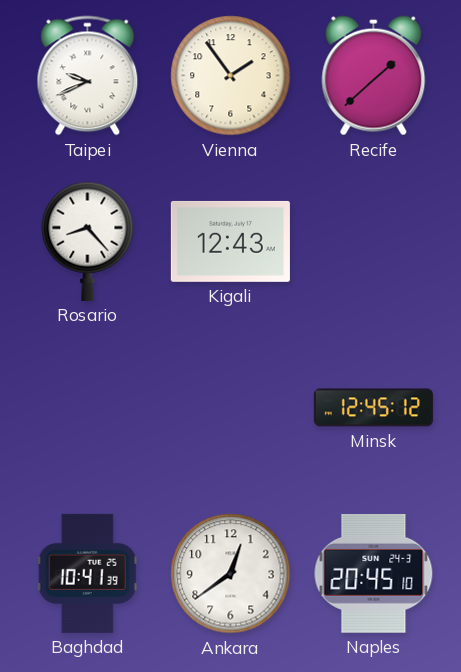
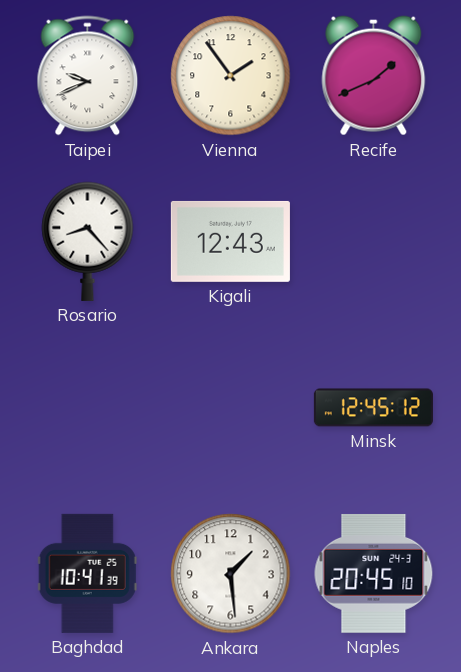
Recife: 1:38 -> 1:41
Ankara: 12:39 -> 1:29
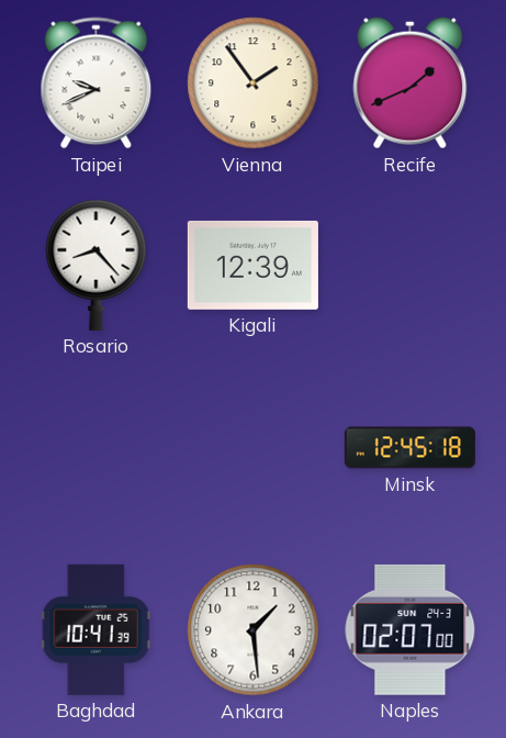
Kigali: 12:43 -> 12:39
Minsk: 12:45:12 -> 12:45:18
Naples: 20:45 -> 02:07
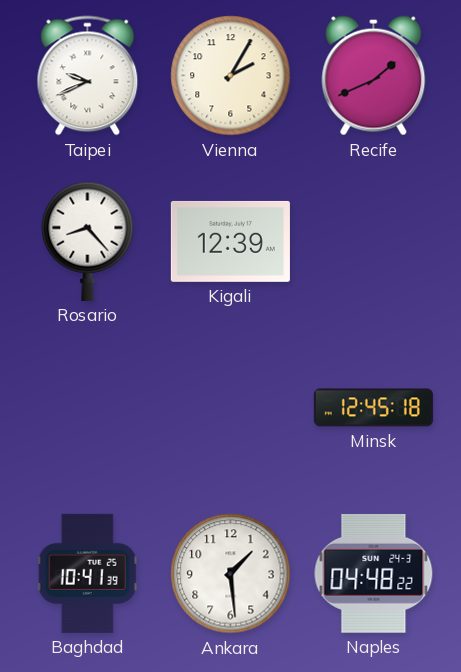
Vienna: 1:54 -> 2:05
Naples: 02:07 -> 04:48
